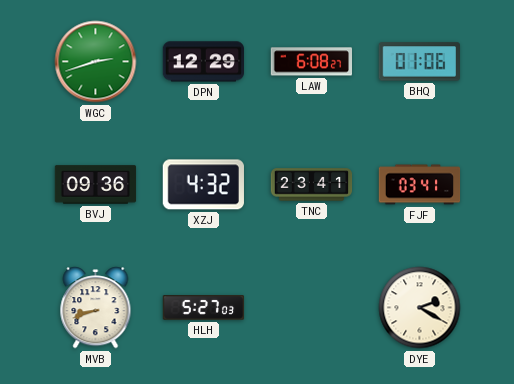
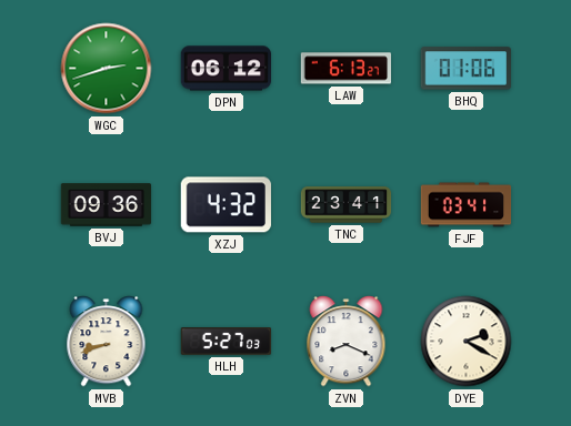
DPN: 12:29 -> 06:12
LAW: 6:08 -> 6:13
ZVN: none -> 8:19
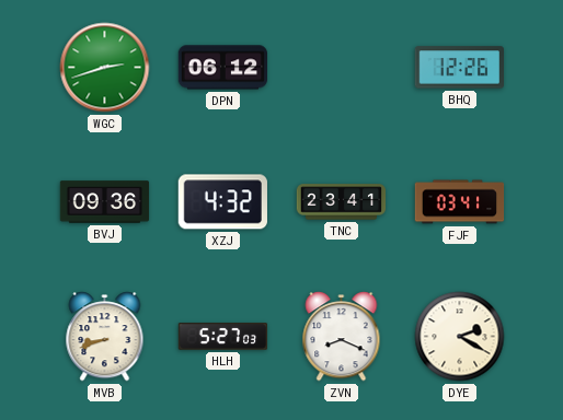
LAW: 6:13 -> none
BHQ: 01:06 -> 12:26
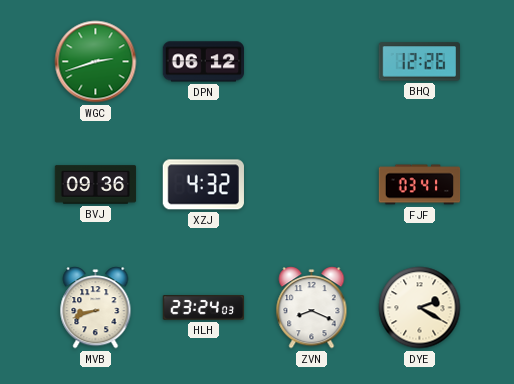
TNC: 23:41 -> none
HLH: 5:27 -> 23:24
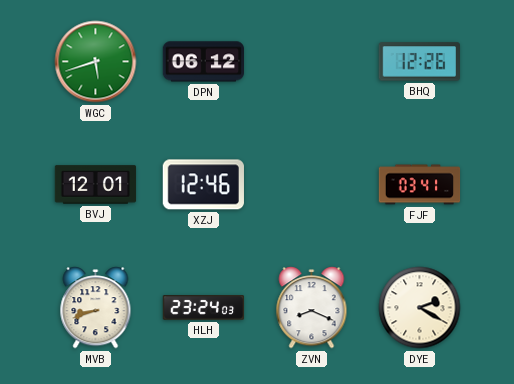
WGC: 2:42 -> 5:42
BVJ: 09:36 -> 12:01
XZJ: 4:32 -> 12:46
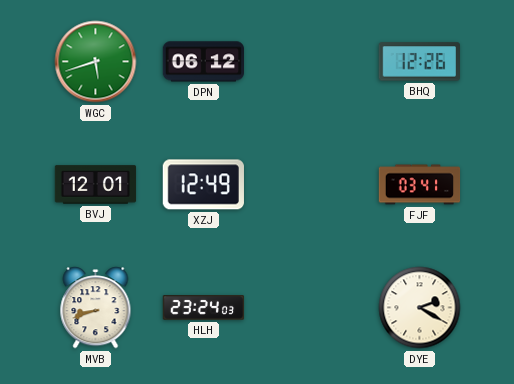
XZJ: 12:46 -> 12:49
ZVN: 8:19 -> none
